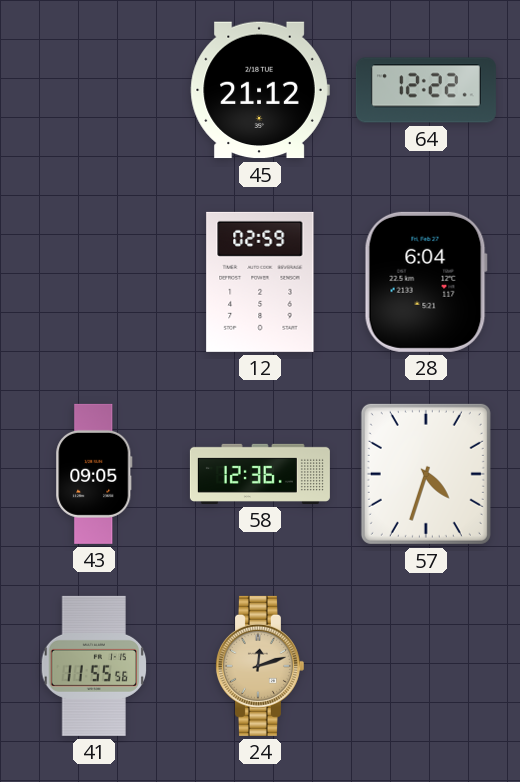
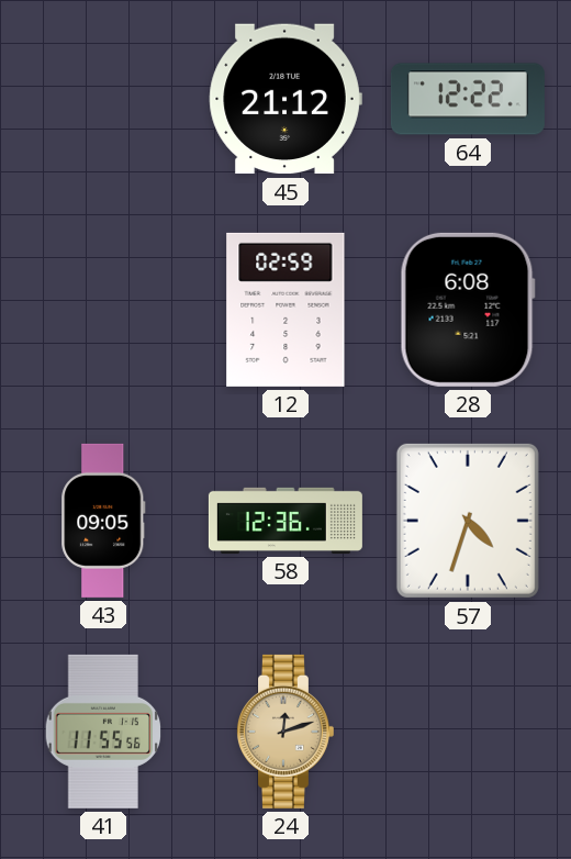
28: 6:04 -> 6:08
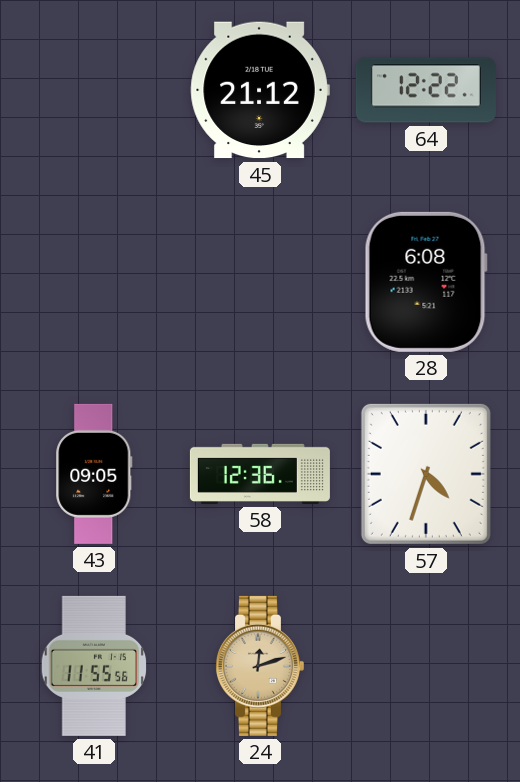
12: 02:59 -> none
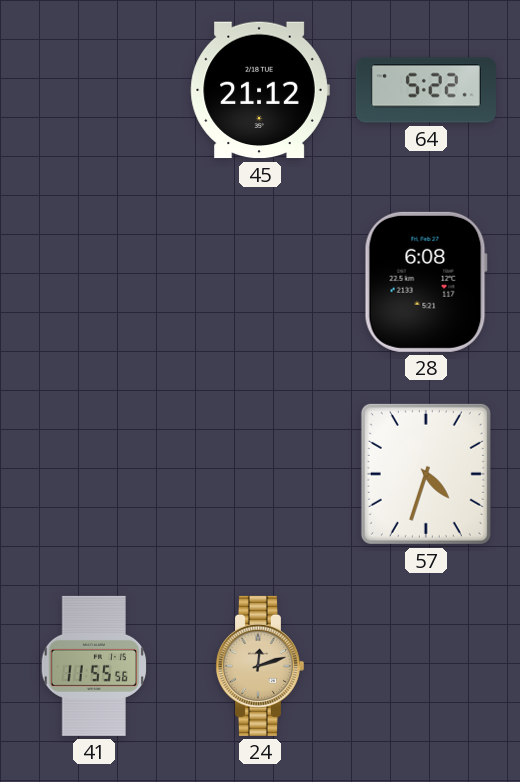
64: 12:22 -> 5:22
43: 09:05 -> none
58: 12:36 -> none
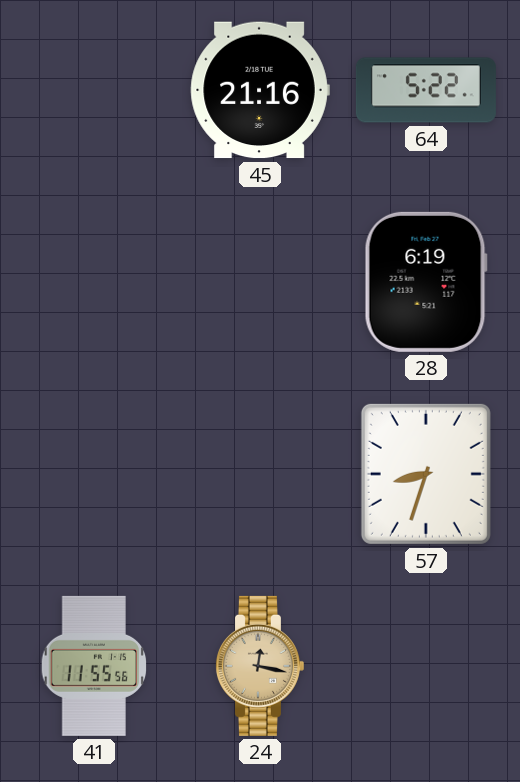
45: 21:12 -> 21:16
28: 6:08 -> 6:19
57: 4:33 -> 8:33
24: 12:12 -> 12:17
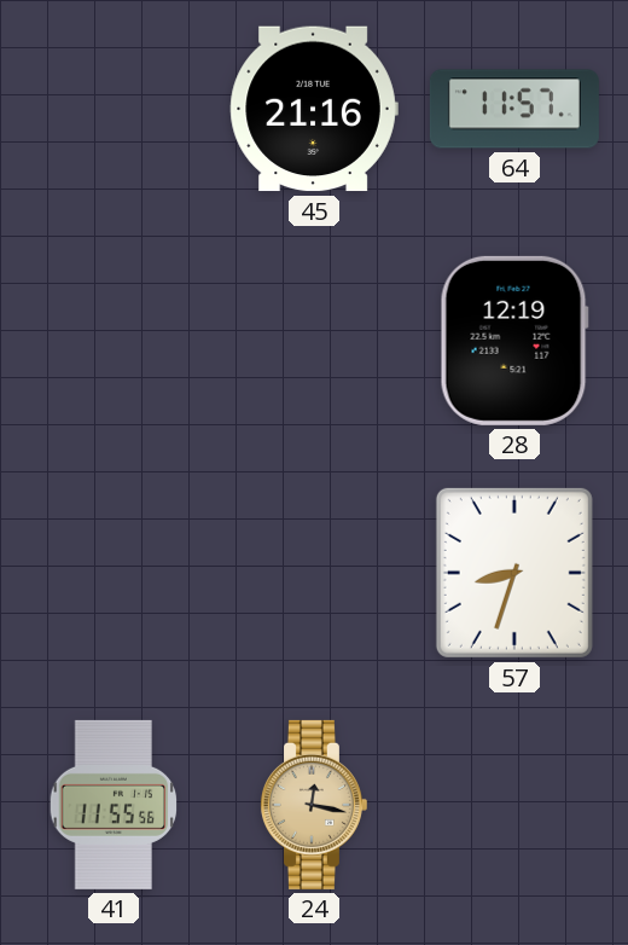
64: 5:22 -> 11:57
28: 6:19 -> 12:19
